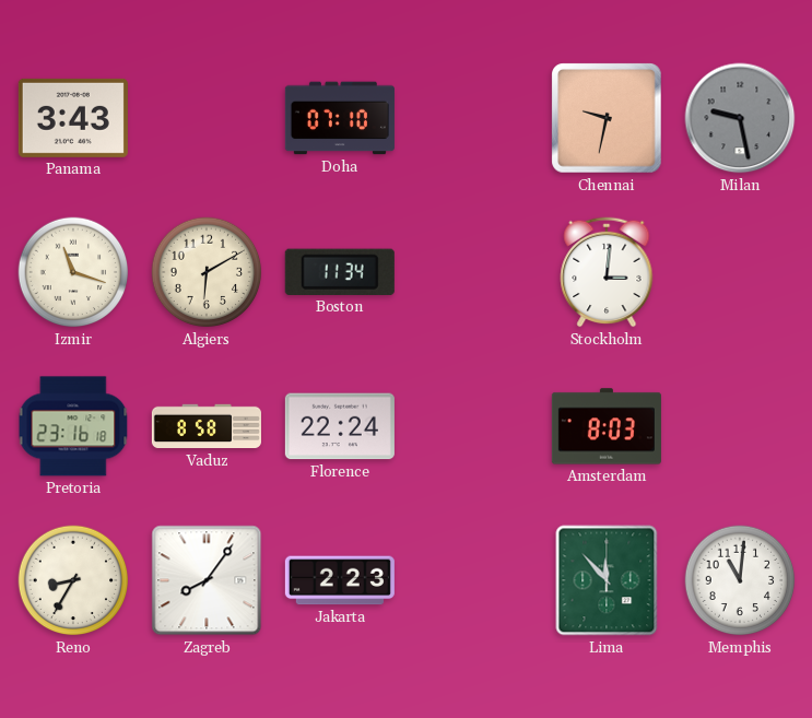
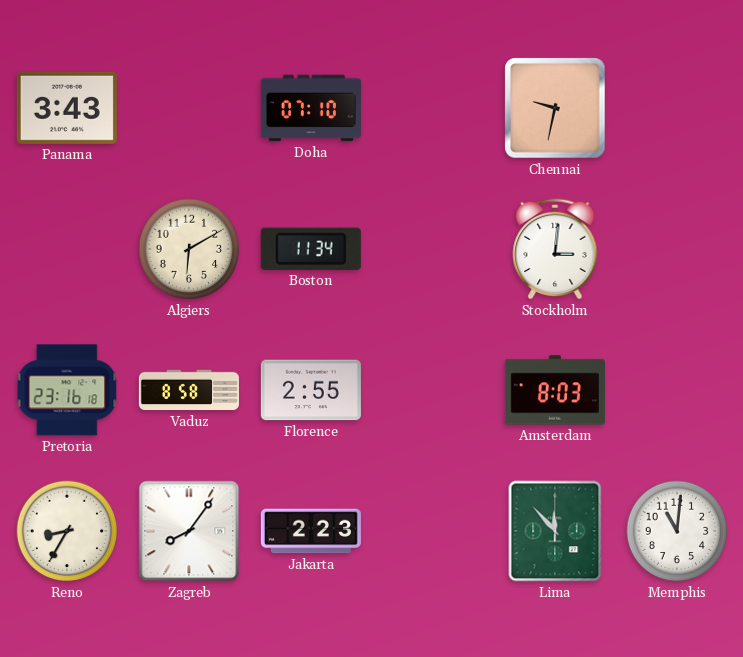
Milan: 9:28 -> none
Izmir: 11:18 -> none
Florence: 22:24 -> 2:55
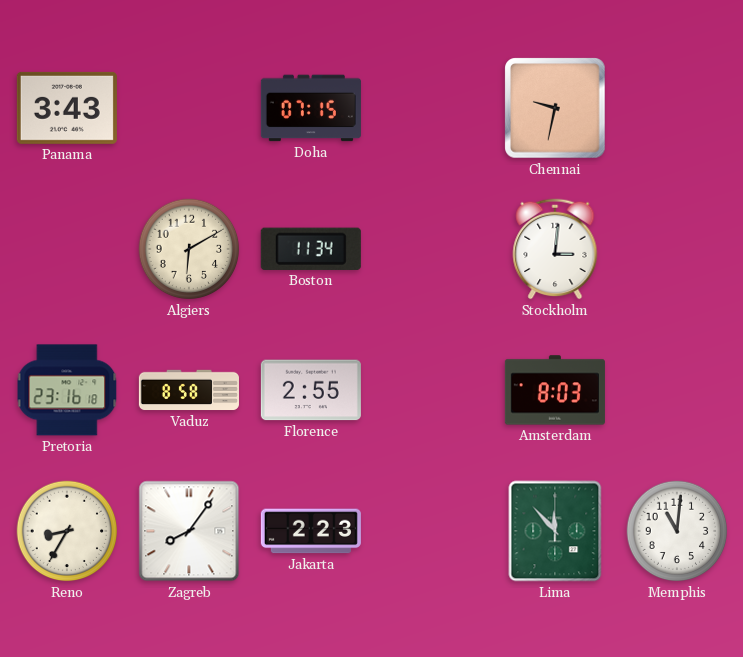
Doha: 07:10 -> 07:15
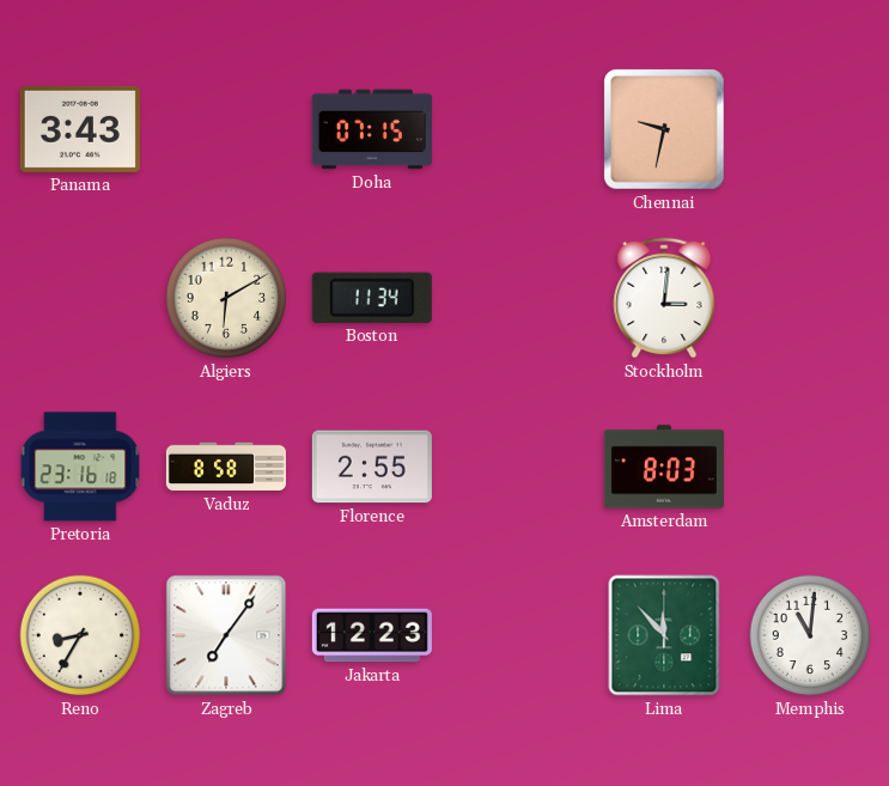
Zagreb: 8:06 -> 7:06
Jakarta: 2:23 -> 12:23
